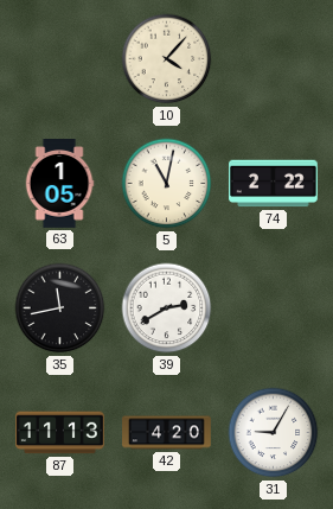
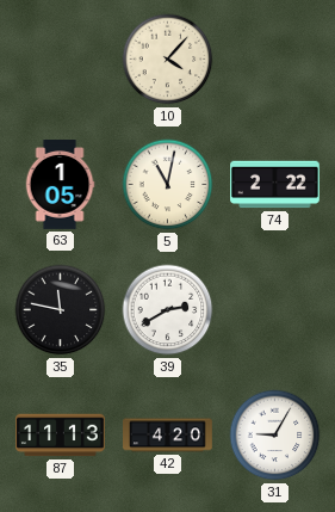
35: 11:43 -> 11:47
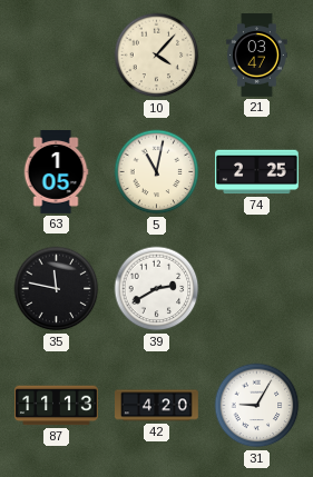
21: none -> 03:47
74: 2:22 -> 2:25
